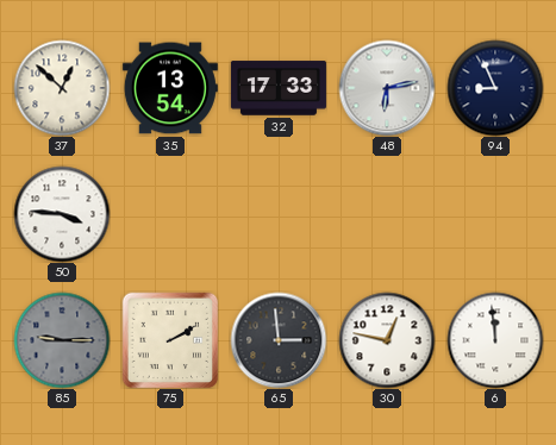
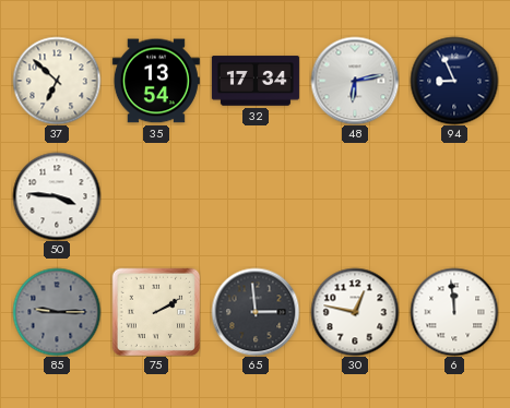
37: 12:52 -> 6:52
32: 17:33 -> 17:34
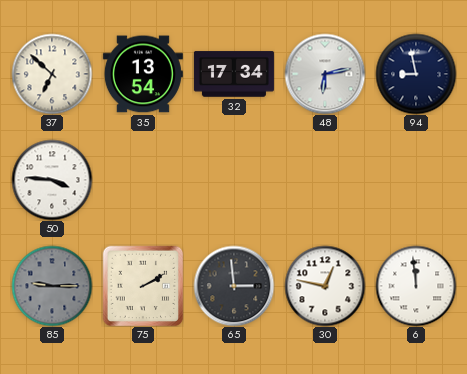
94: 8:56 -> 8:58
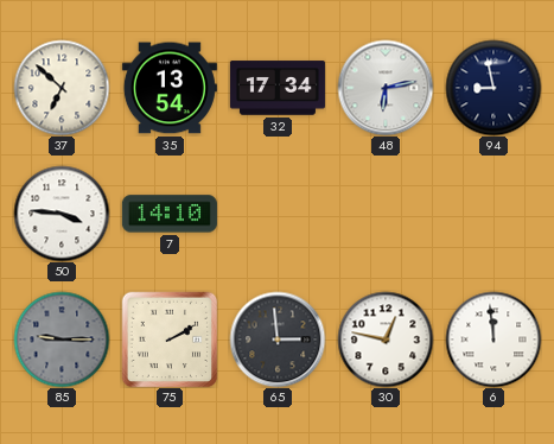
7: none -> 14:10
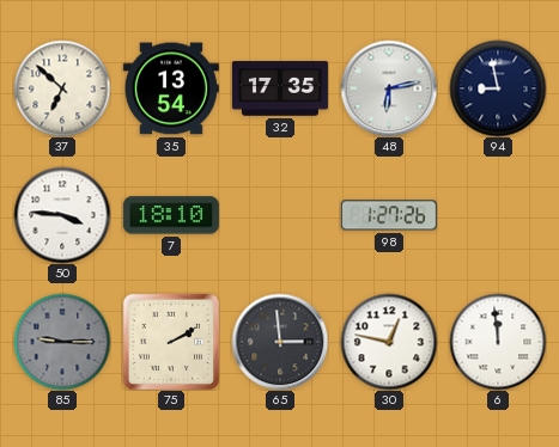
32: 17:34 -> 17:35
7: 14:10 -> 18:10
98: none -> 1:27
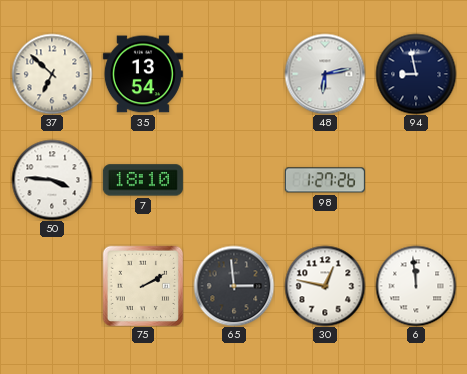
32: 17:35 -> none
85: 9:15 -> none
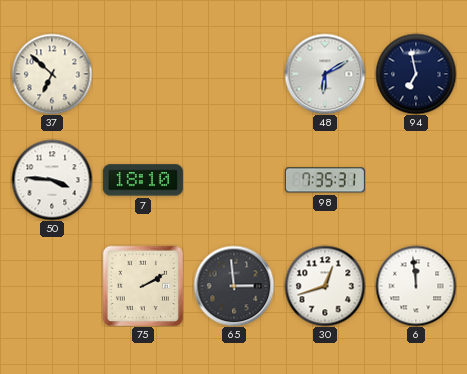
35: 13:54 -> none
48: 6:13 -> 6:10
94: 8:58 -> 6:58
98: 1:27 -> 7:35
30: 12:47 -> 12:42
